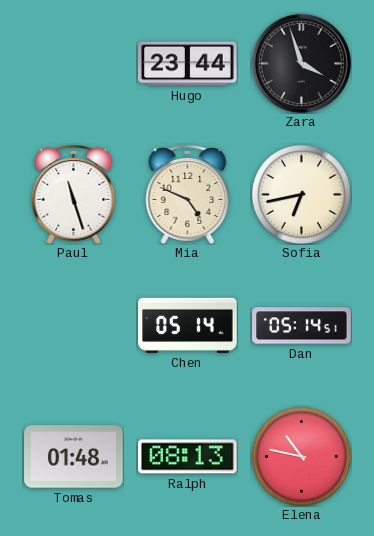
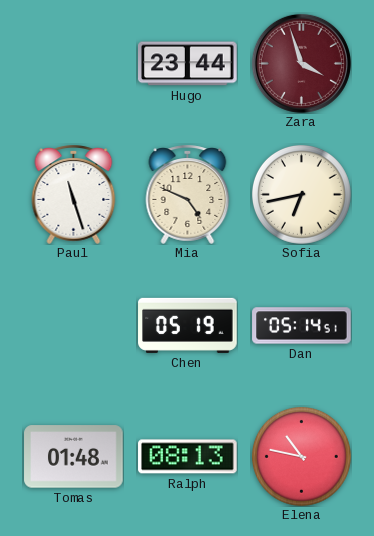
Zara dial: black -> burgundy
Chen: 05:14 -> 05:19
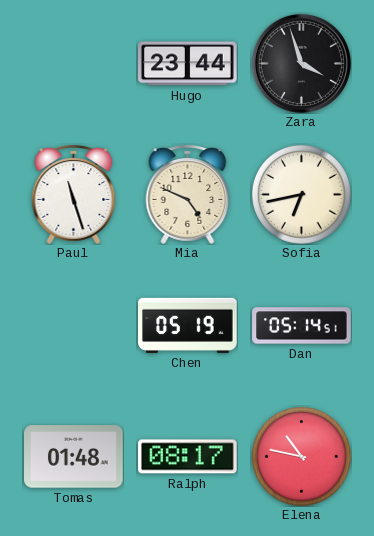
Zara dial: burgundy -> black
Ralph: 08:13 -> 08:17
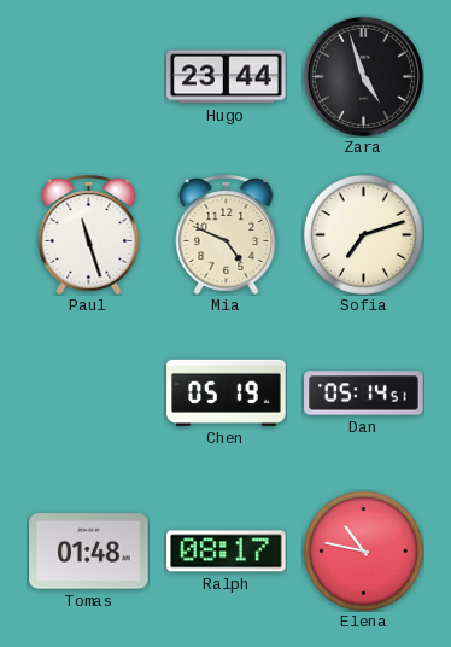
Zara: 3:57 -> 4:57
Sofia: 6:43 -> 7:12
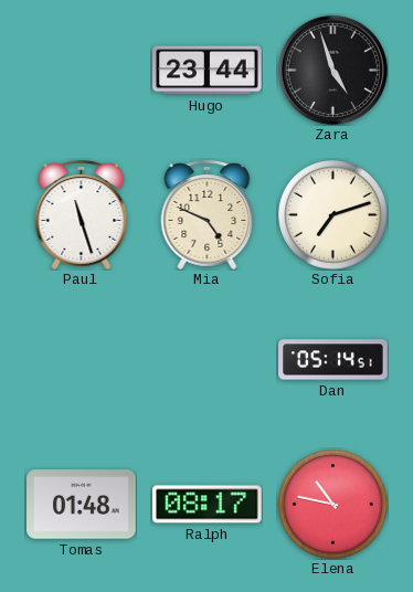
Chen: 05:19 -> none
